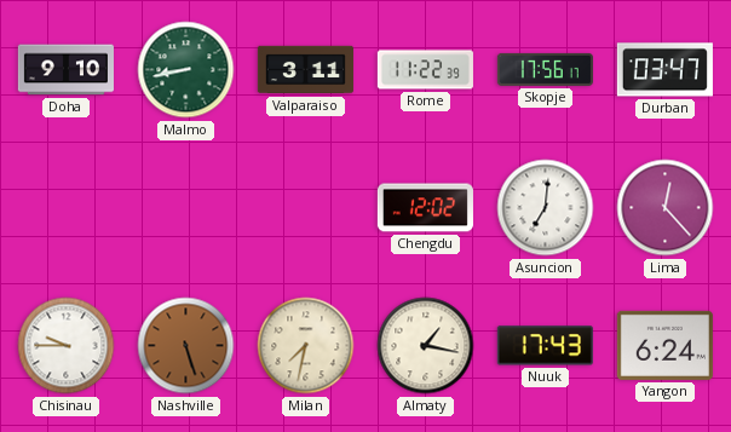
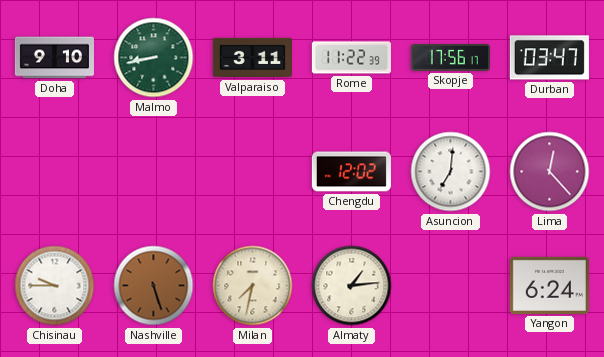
Almaty: 1:17 -> 1:14
Nuuk: 17:43 -> none
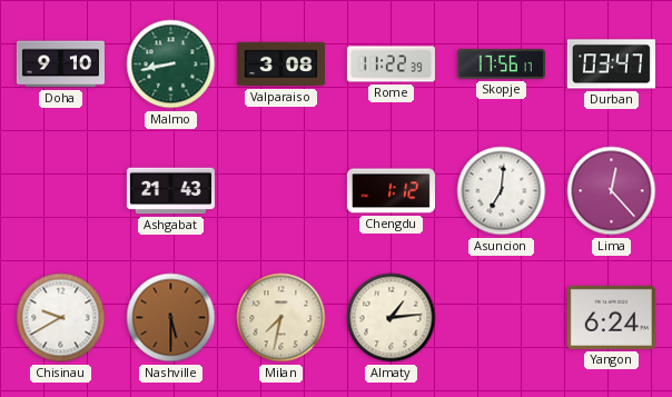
Valparaiso: 3:11 -> 3:08
Ashgabat: none -> 21:43
Chengdu: 12:02 -> 1:12
Chisinau: 9:45 -> 9:40
Nashville: 5:27 -> 5:30
